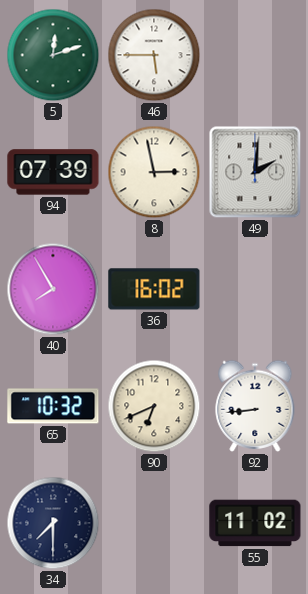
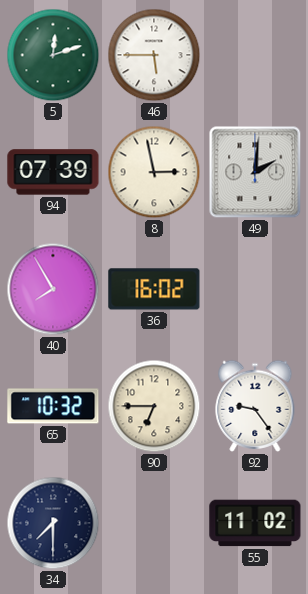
90: 6:41 -> 6:45
92: 8:44 -> 9:24
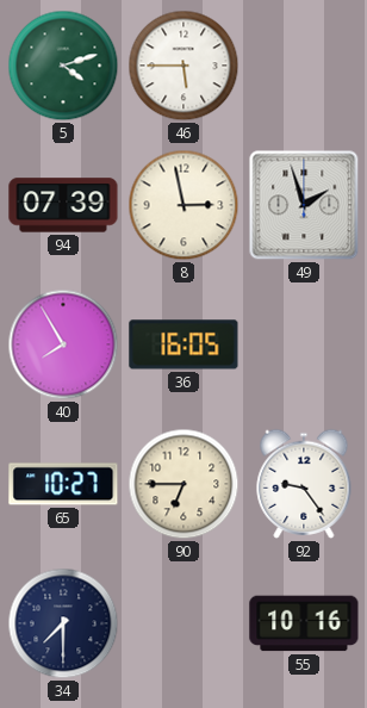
5: 12:12 -> 4:12
49: 2:01 -> 1:57
36: 16:02 -> 16:05
65: 10:32 -> 10:27
55: 11:02 -> 10:16
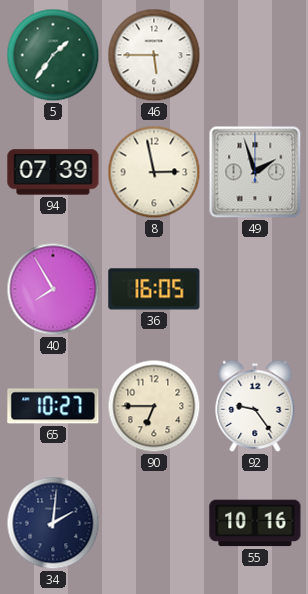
5: 4:12 -> 1:36
34: 7:30 -> 2:01
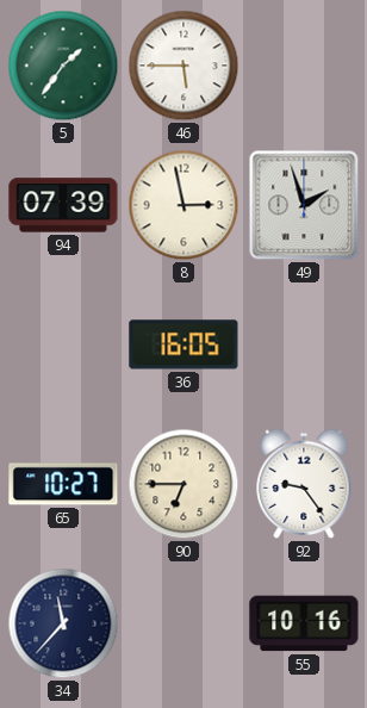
40: 7:55 -> none
34: 2:01 -> 11:37
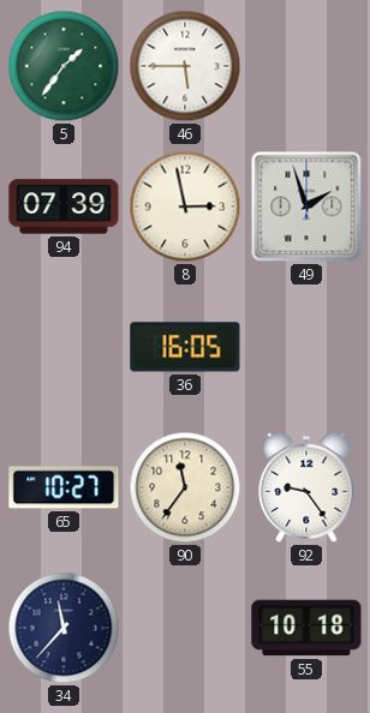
90: 6:45 -> 11:36
55: 10:16 -> 10:18
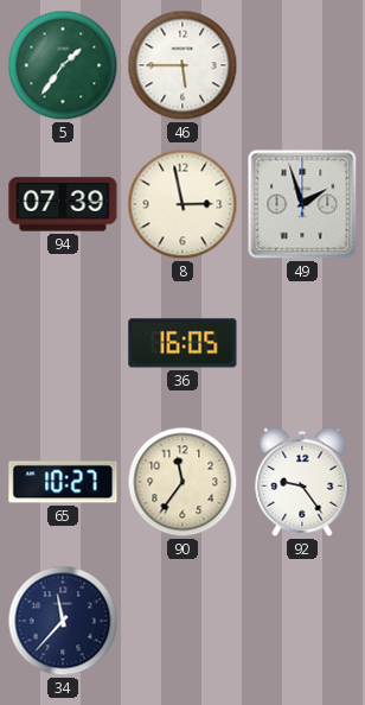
55: 10:18 -> none
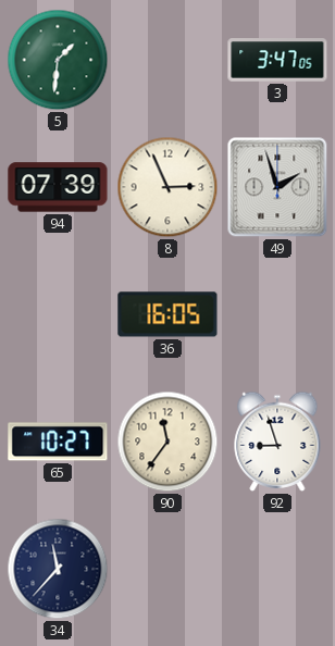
5: 1:36 -> 1:31
46: 5:45 -> none
3: none -> 3:47
8: 2:58 -> 2:56
92: 9:24 -> 8:57
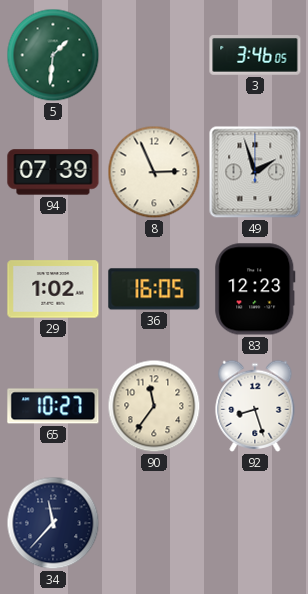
3: 3:47 -> 3:46
29: none -> 1:02
83: none -> 12:23
92: 8:57 -> 8:27
